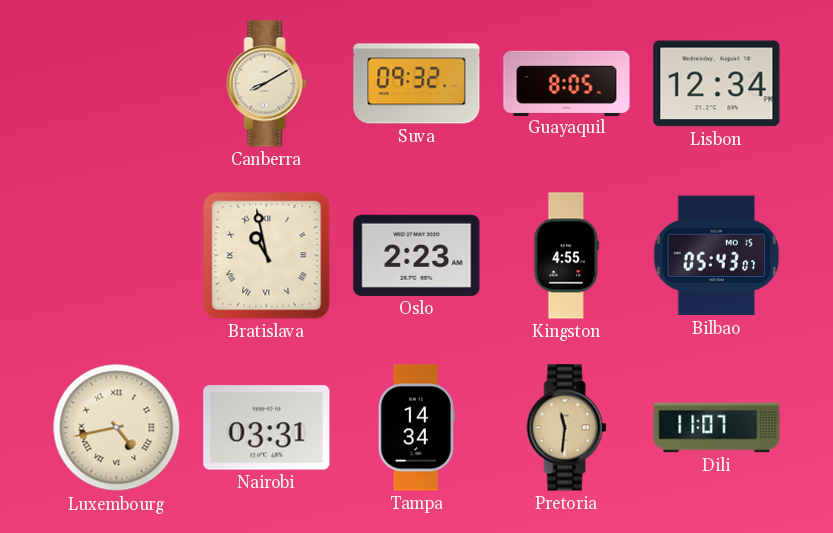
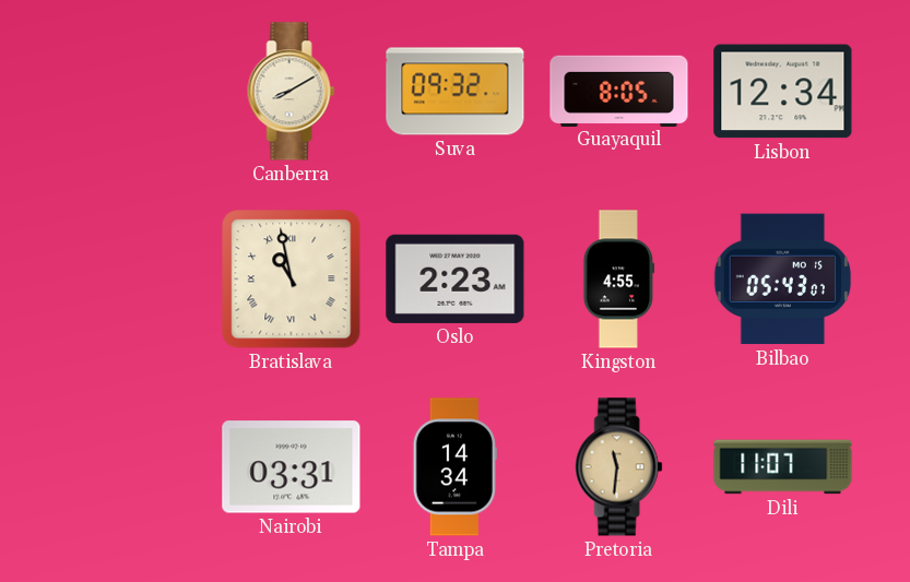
Luxembourg: 4:43 -> none
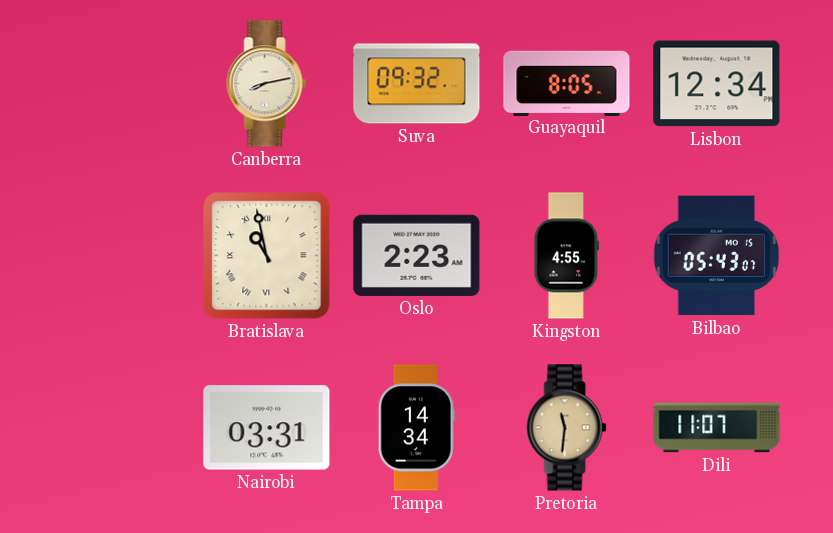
Canberra: 8:10 -> 8:13
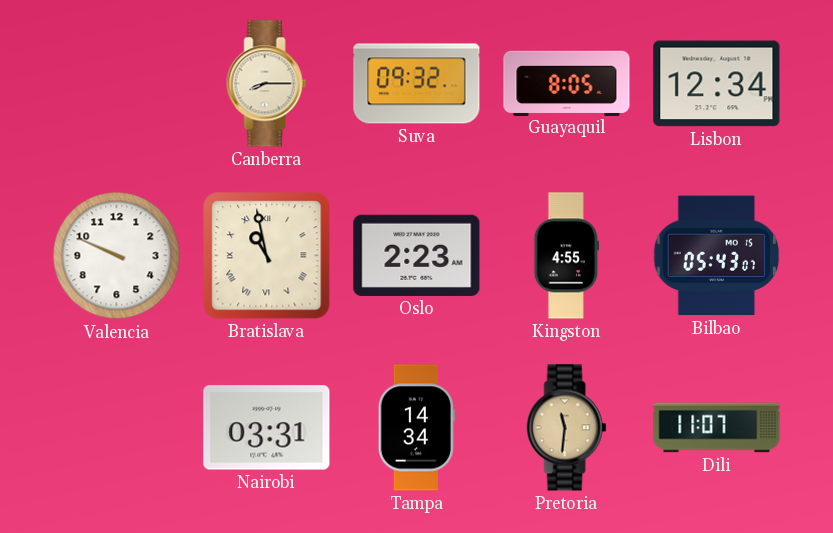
Canberra: 8:13 -> 8:15
Valencia: none -> 9:49
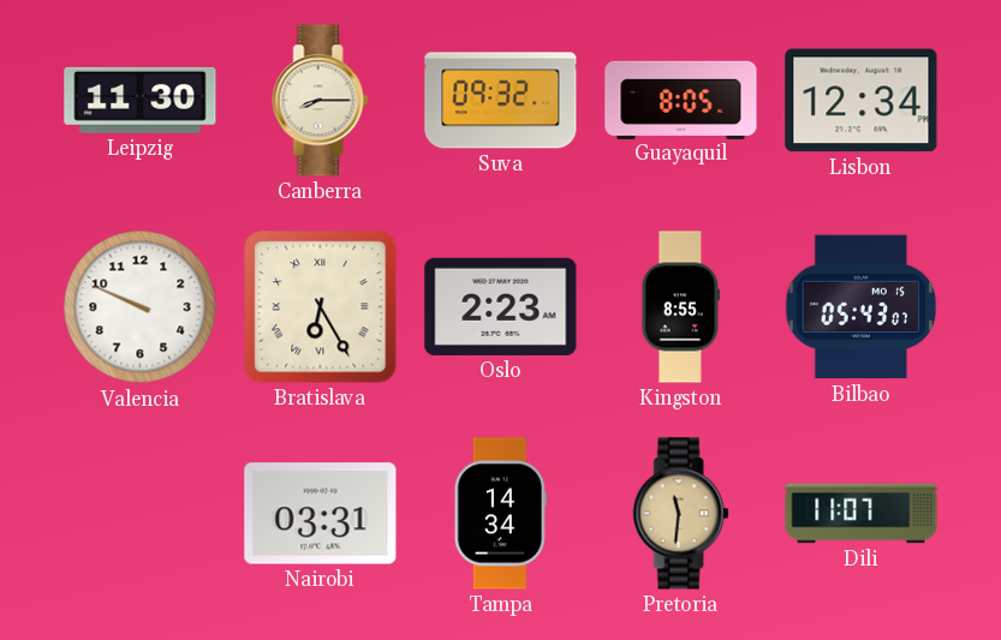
Leipzig: none -> 11:30
Bratislava: 10:58 -> 6:25
Kingston: 4:55 -> 8:55
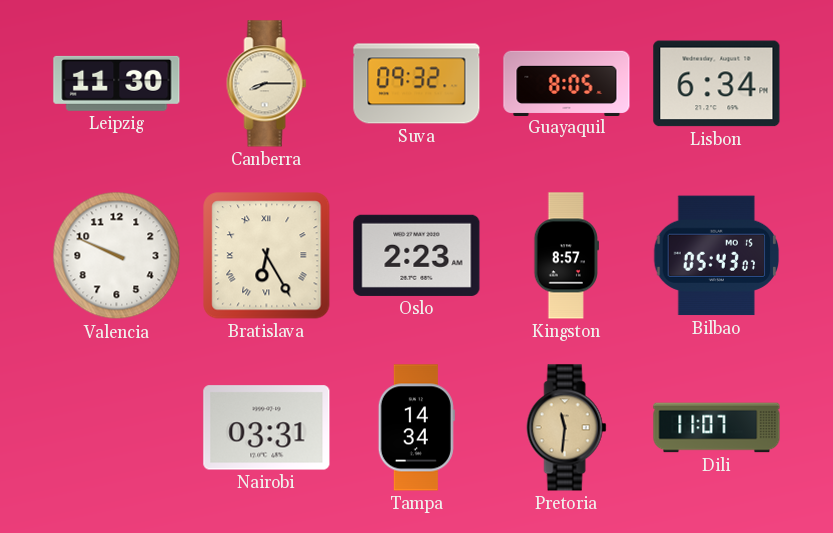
Lisbon: 12:34 -> 6:34
Kingston: 8:55 -> 8:57
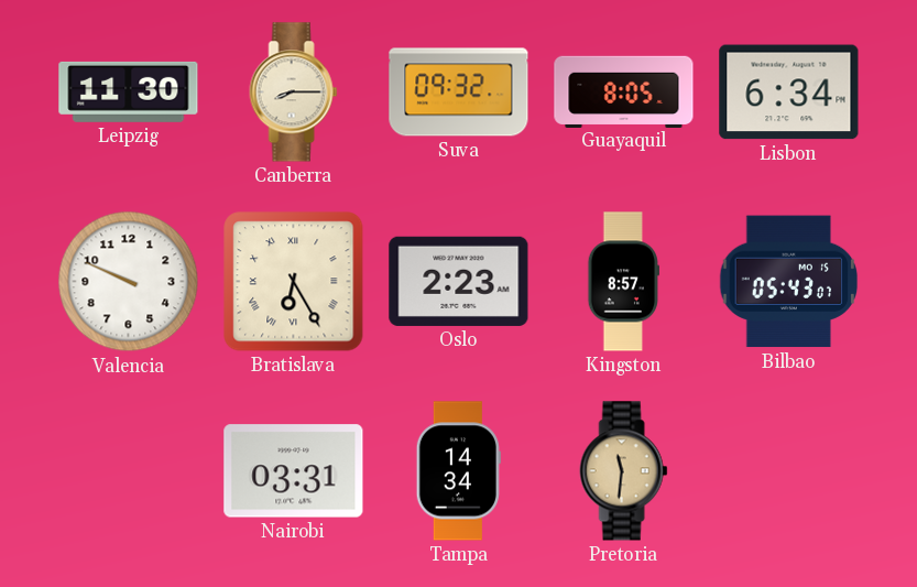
Dili: 11:07 -> none
